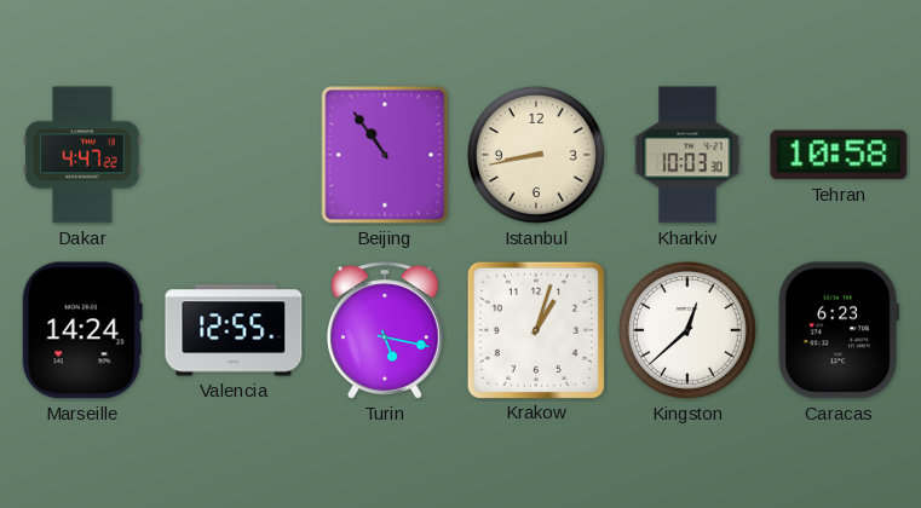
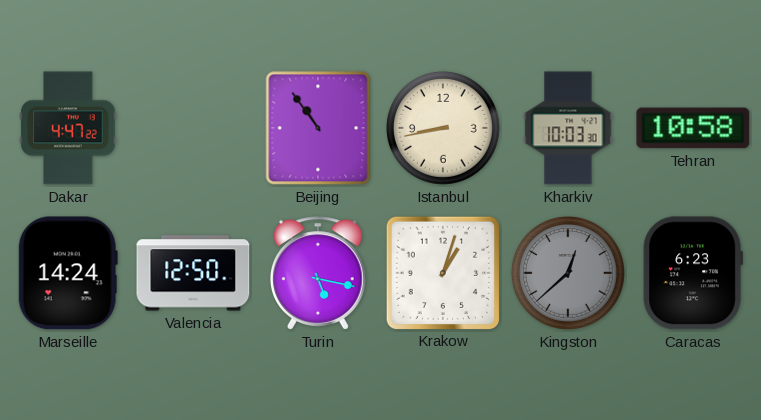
Valencia: 12:55 -> 12:50
Kingston dial: white -> grey
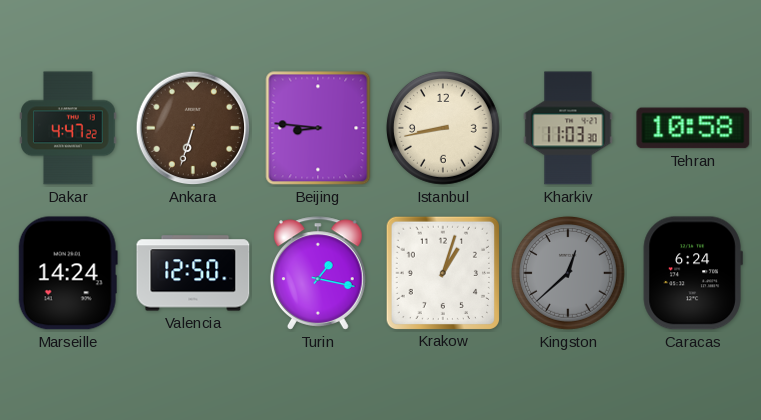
Ankara: none -> 6:33
Beijing: 10:54 -> 8:46
Kharkiv: 10:03 -> 11:03
Turin: 5:17 -> 1:17
Caracas: 6:23 -> 6:24
